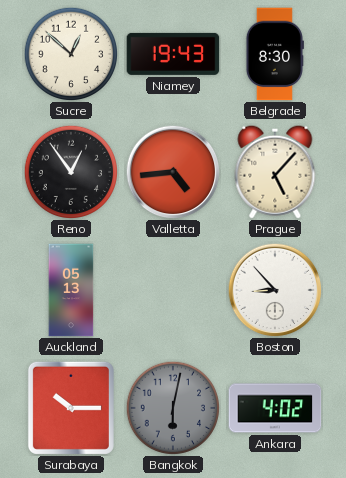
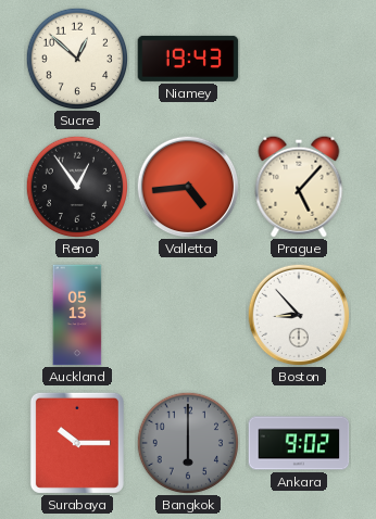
Belgrade: 8:30 -> none
Bangkok: 6:02 -> 6:00
Ankara: 4:02 -> 9:02
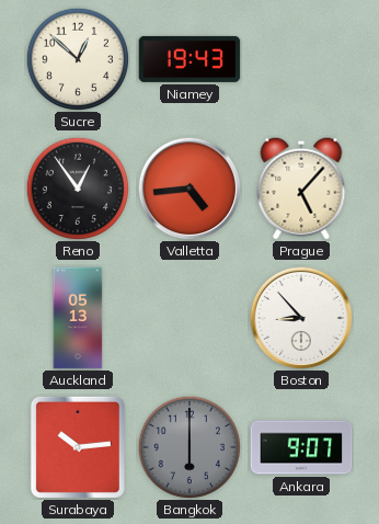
Surabaya: 10:15 -> 10:14
Ankara: 9:02 -> 9:07
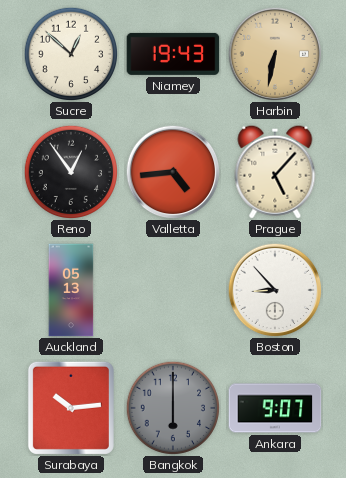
Harbin: none -> 6:32
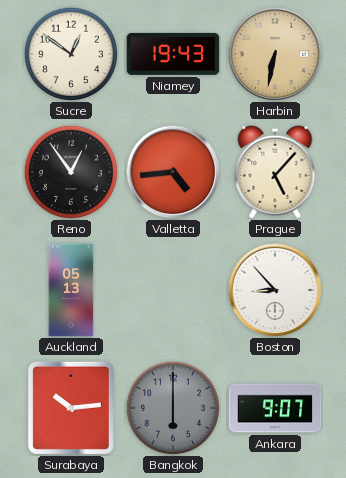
Sucre: 12:52 -> 12:51
